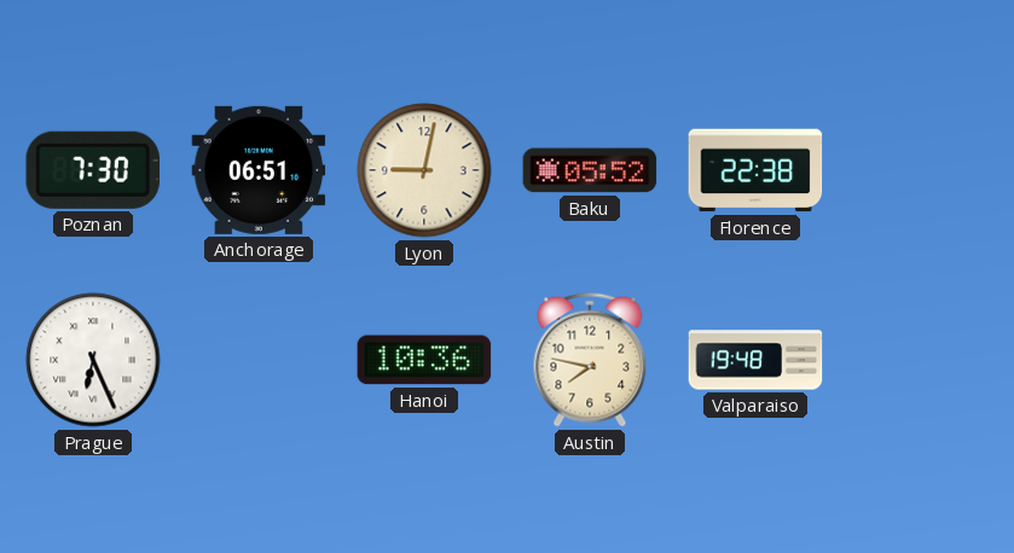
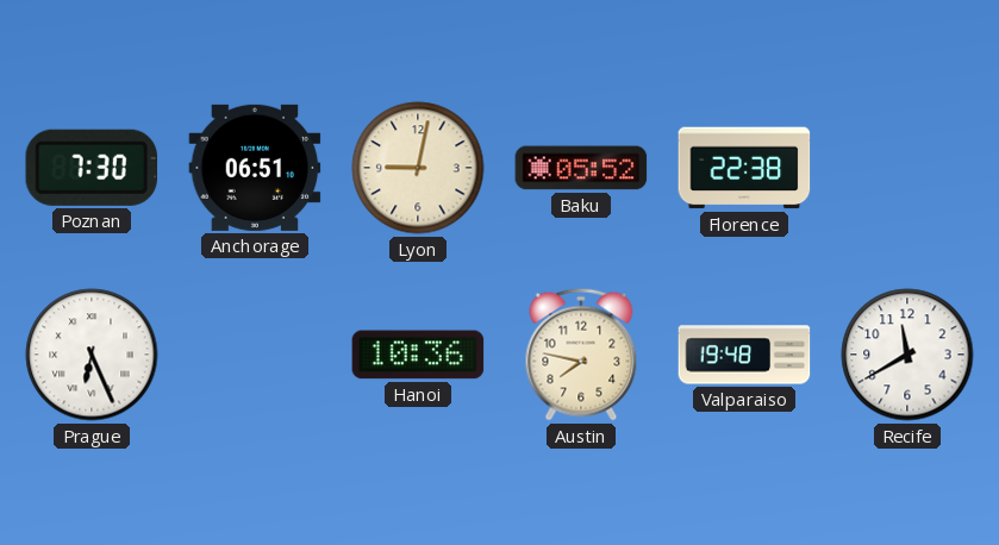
Recife: none -> 11:40
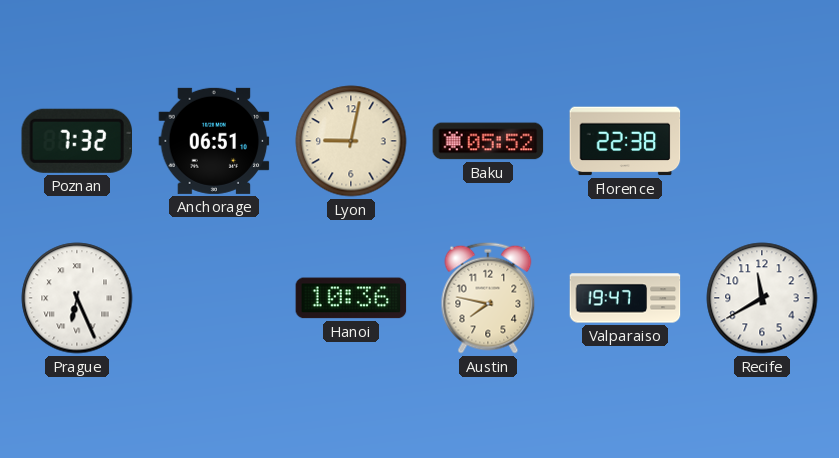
Poznan: 7:30 -> 7:32
Valparaiso: 19:48 -> 19:47
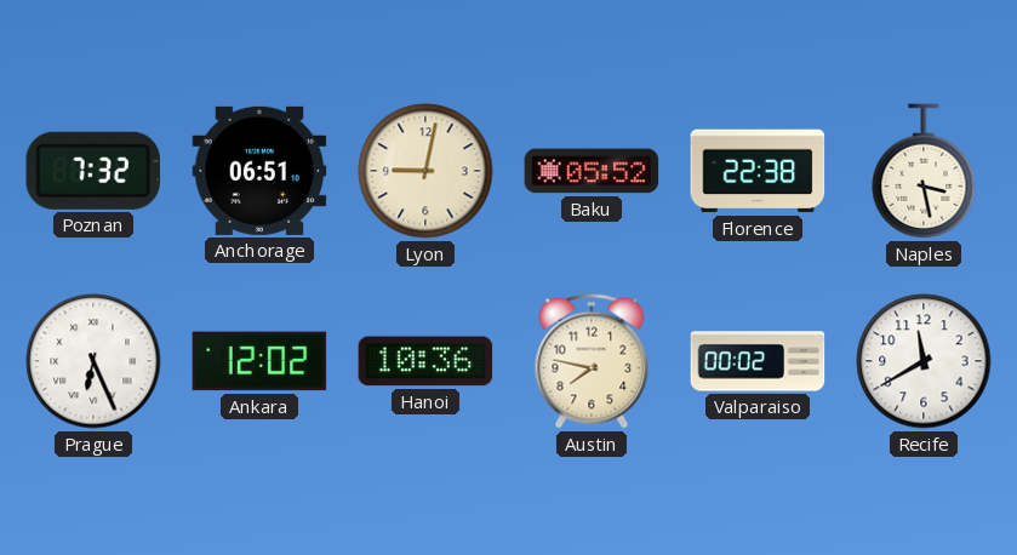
Naples: none -> 3:28
Ankara: none -> 12:02
Valparaiso: 19:47 -> 00:02
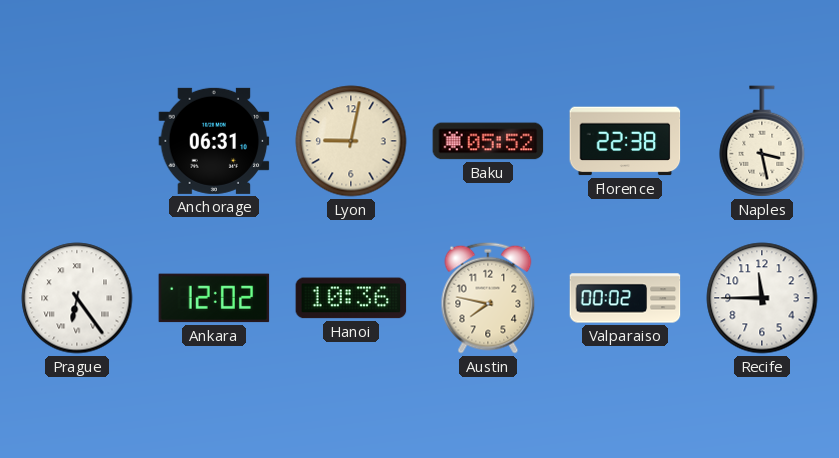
Poznan: 7:32 -> none
Anchorage: 06:51 -> 06:31
Prague: 6:26 -> 6:24
Recife: 11:40 -> 11:45
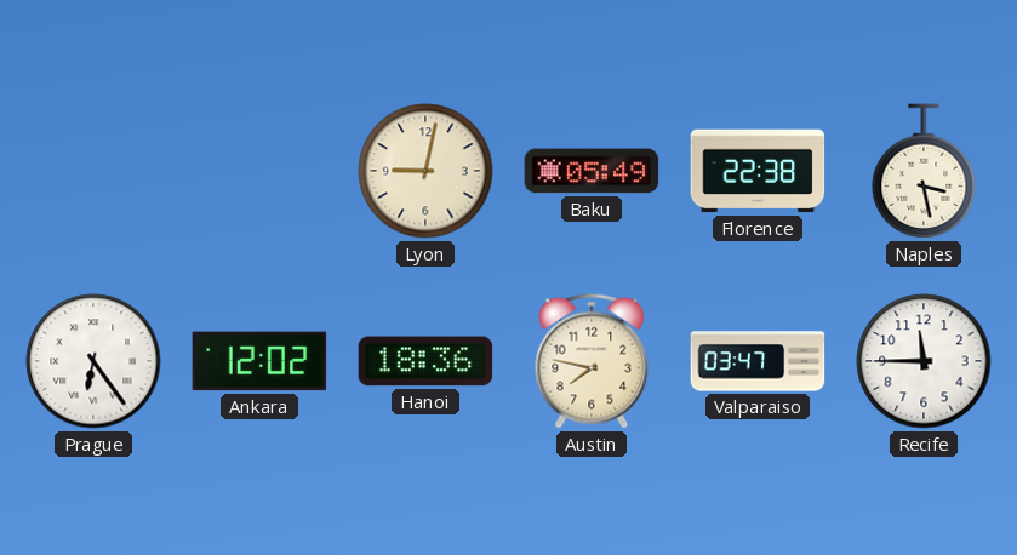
Anchorage: 06:31 -> none
Baku: 05:52 -> 05:49
Hanoi: 10:36 -> 18:36
Valparaiso: 00:02 -> 03:47
